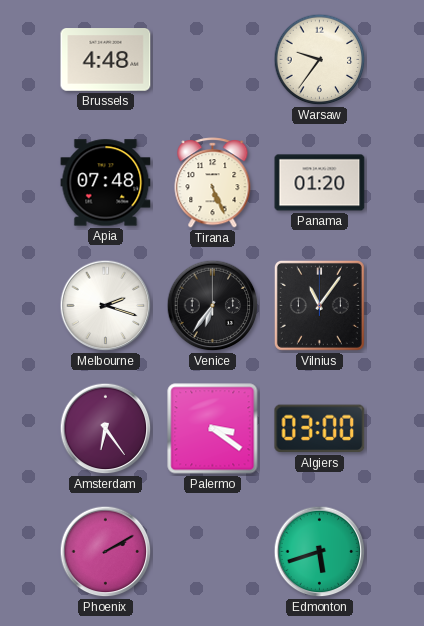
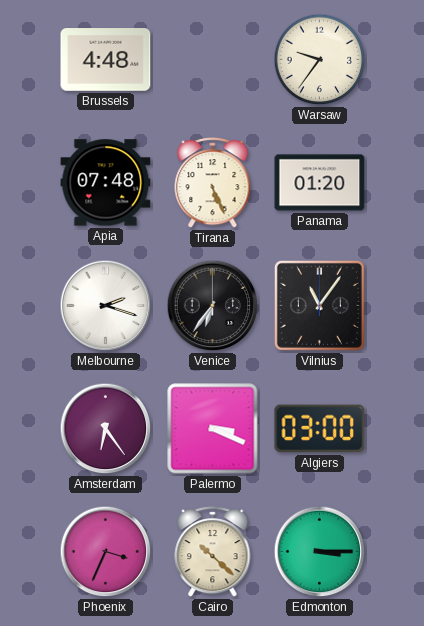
Palermo: 3:21 -> 3:19
Phoenix: 2:10 -> 3:34
Cairo: none -> 10:22
Edmonton: 5:42 -> 3:15
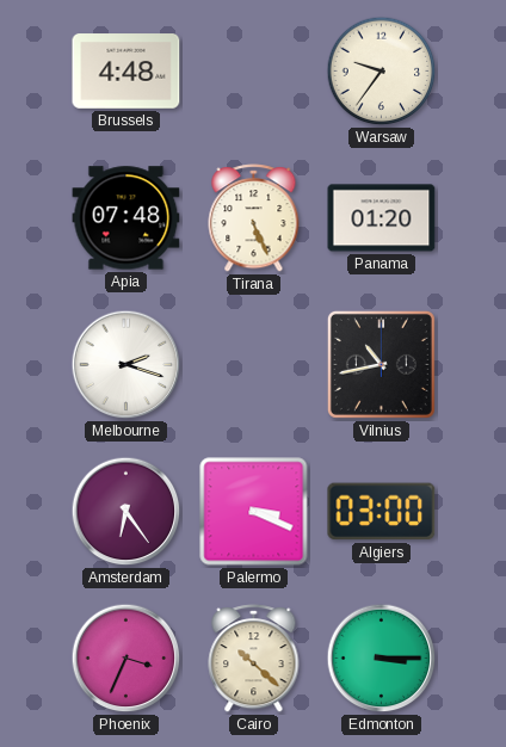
Venice: 6:36 -> none
Vilnius: 11:06 -> 10:43
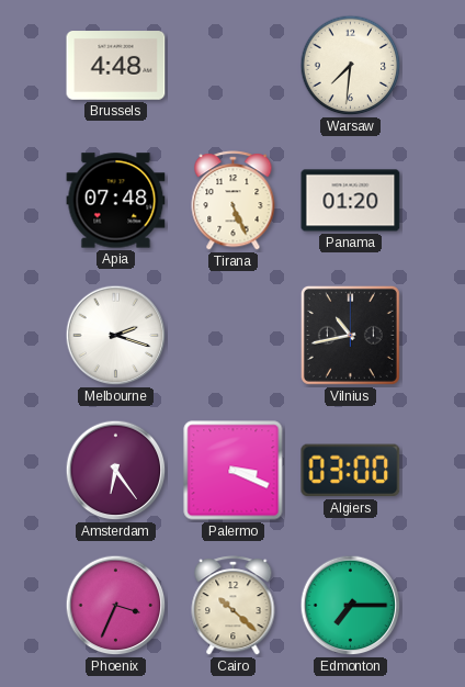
Warsaw: 9:36 -> 7:31
Edmonton: 3:15 -> 7:15
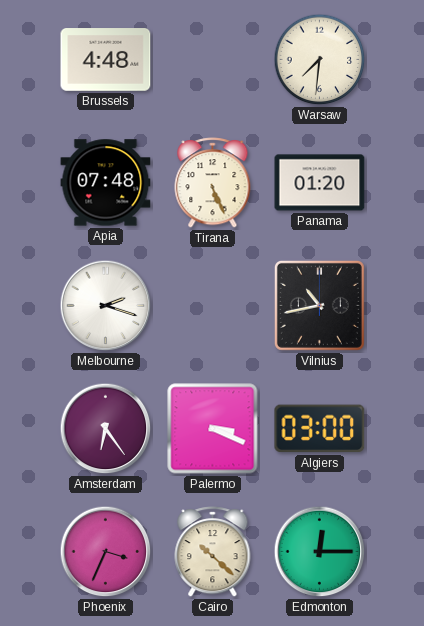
Edmonton: 7:15 -> 12:15
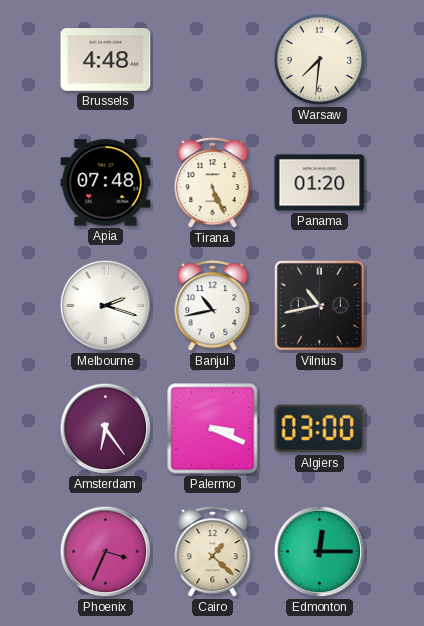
Banjul: none -> 10:43
Cairo: 10:22 -> 1:22
